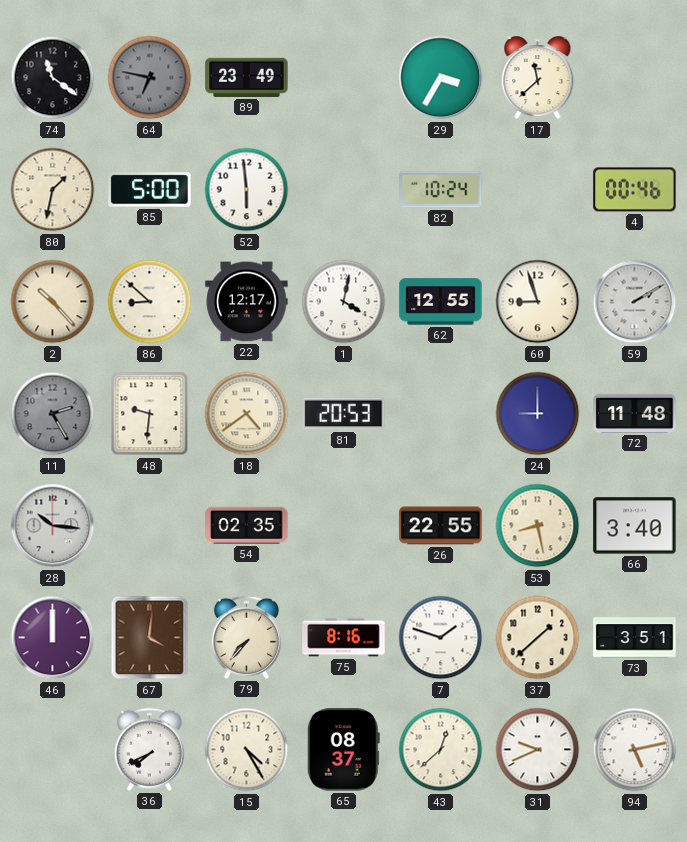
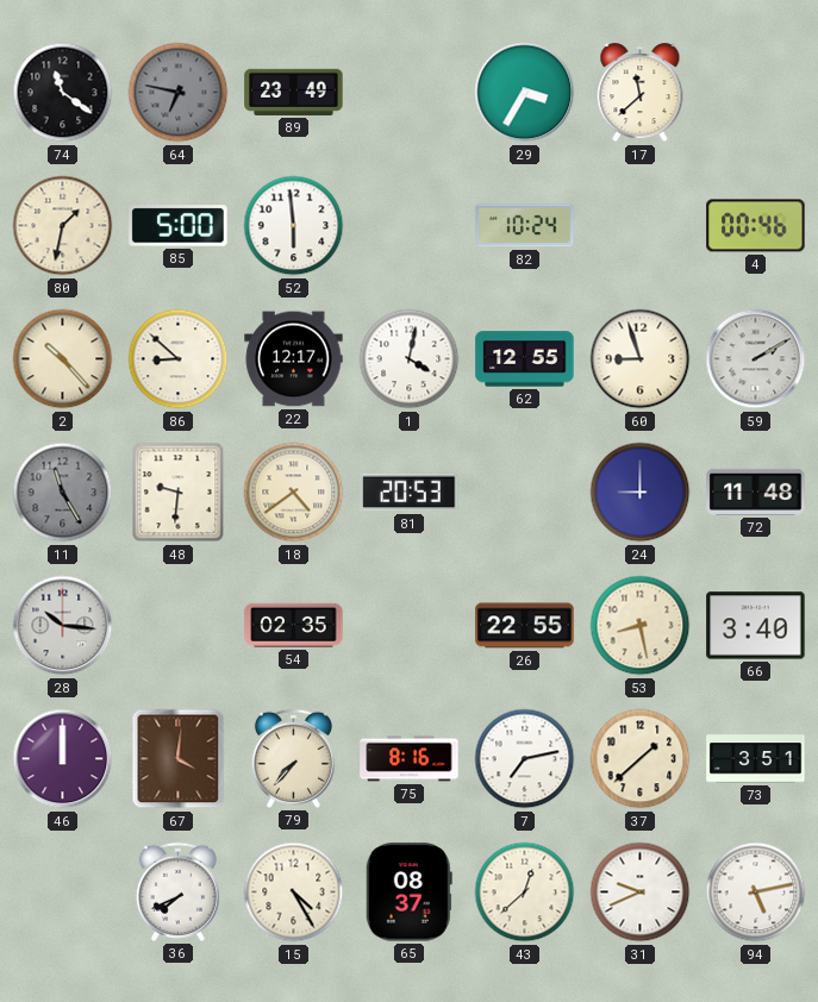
11: 2:25 -> 11:25
7: 1:48 -> 7:13
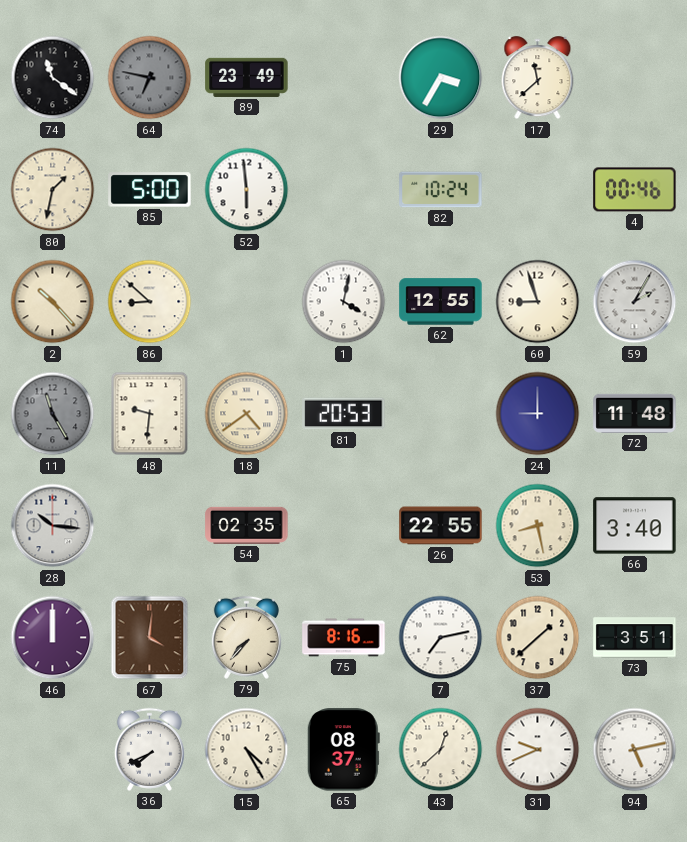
22: 12:17 -> none
59: 2:10 -> 2:05
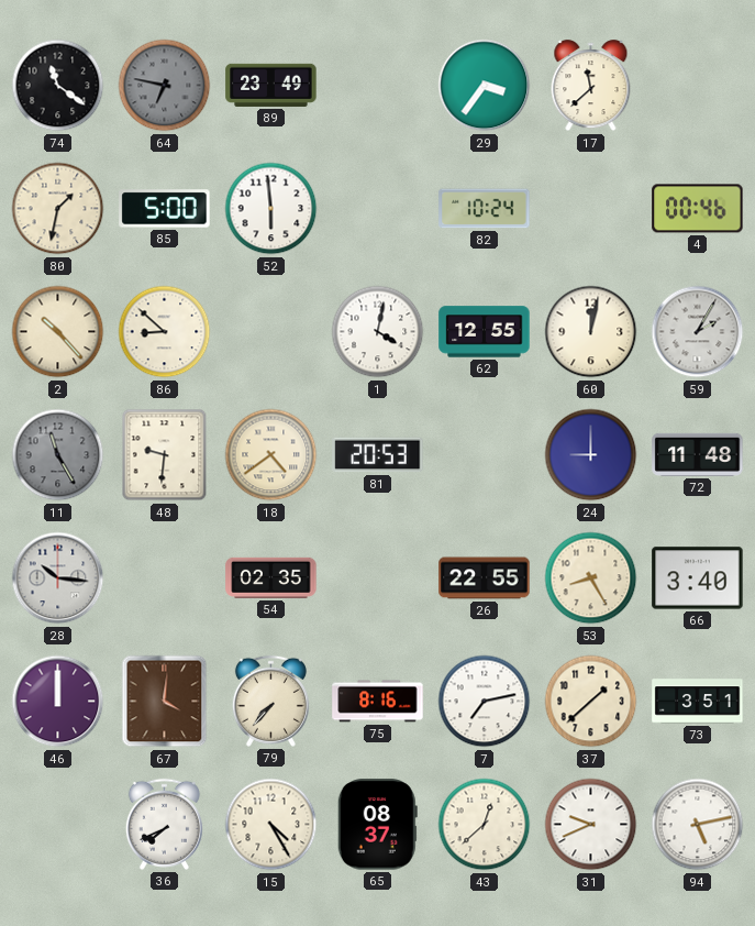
29: 3:35 -> 3:36
60: 8:57 -> 12:02
53: 8:28 -> 8:25
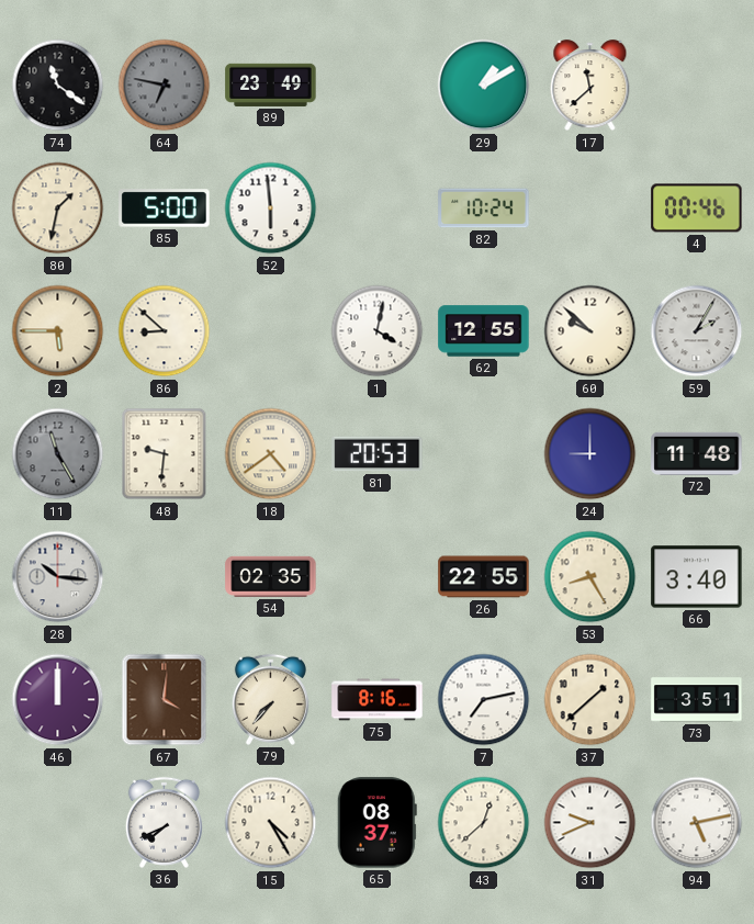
29: 3:36 -> 1:10
2: 10:23 -> 5:45
60: 12:02 -> 9:52
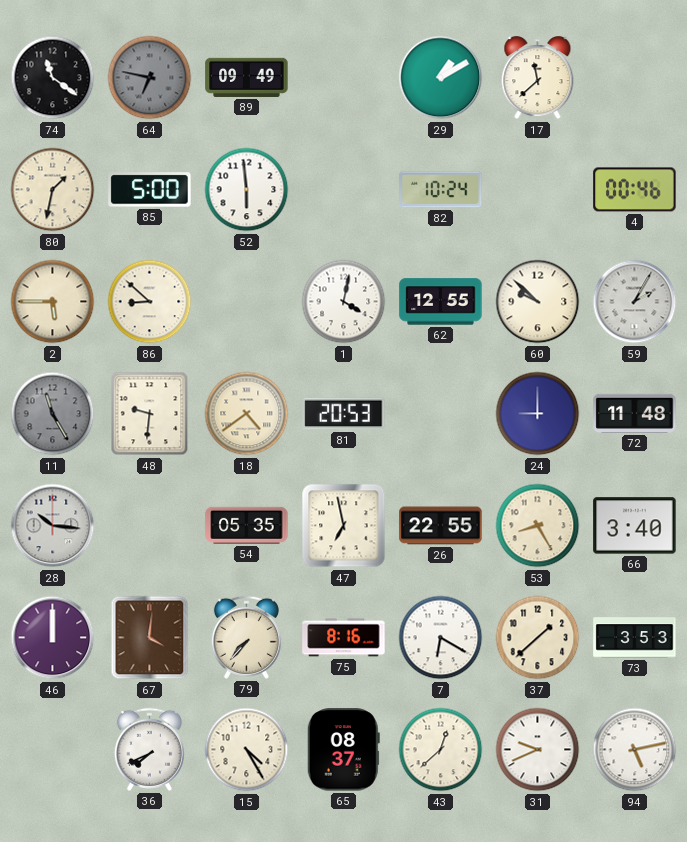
89: 23:49 -> 09:49
54: 02:35 -> 05:35
47: none -> 6:58
7: 7:13 -> 6:20
73: 3:51 -> 3:53
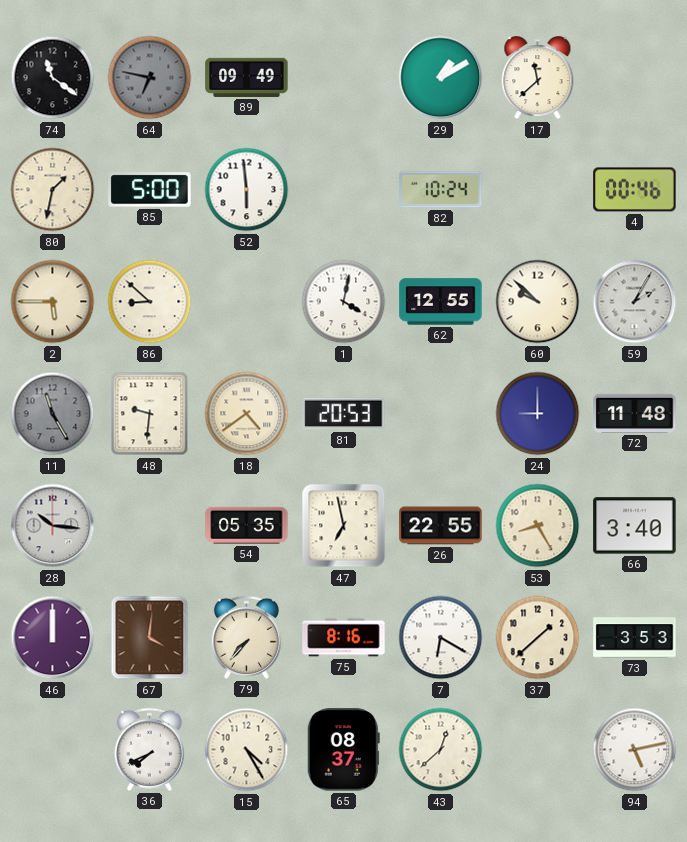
31: 9:41 -> none
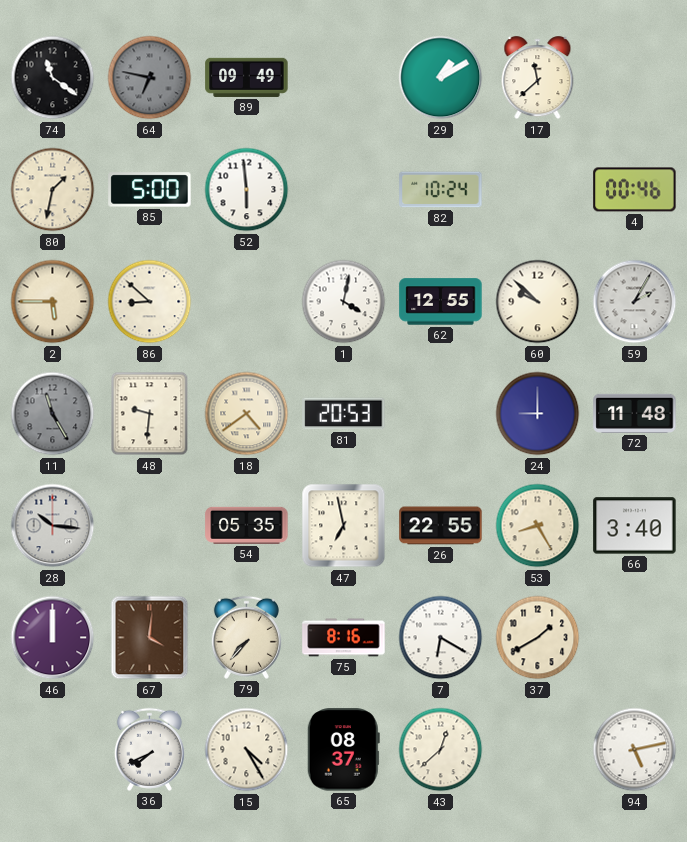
37: 1:38 -> 1:40
73: 3:53 -> none
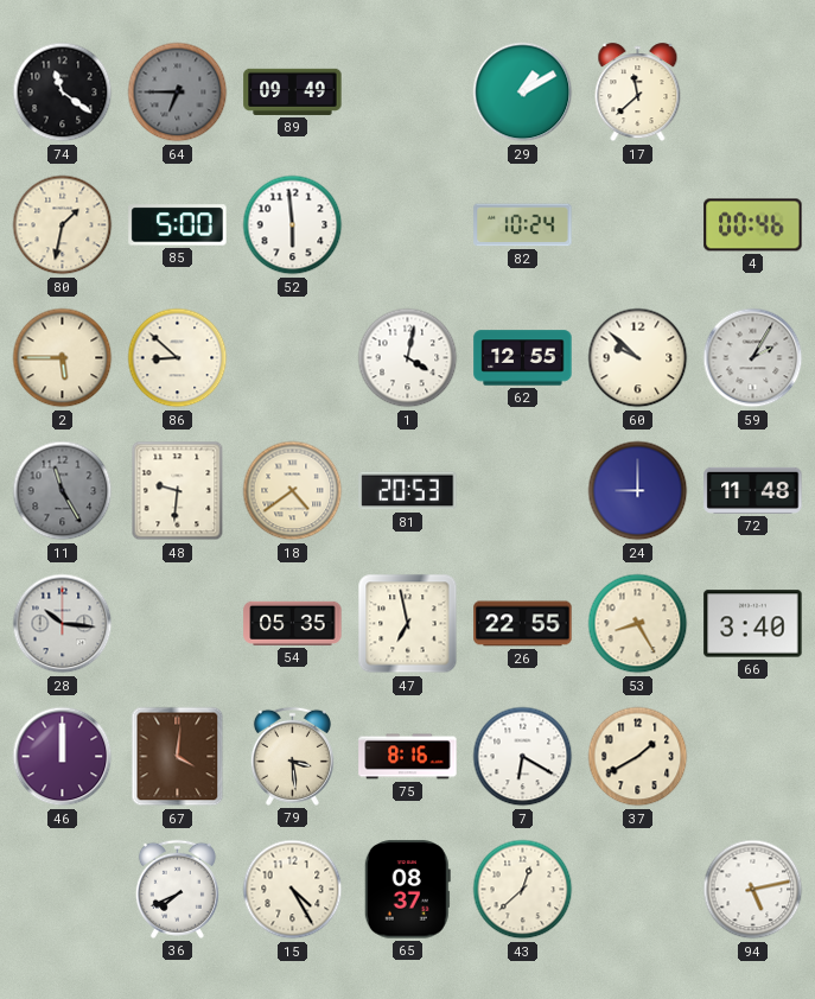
64: 6:47 -> 6:45
79: 7:37 -> 3:29
